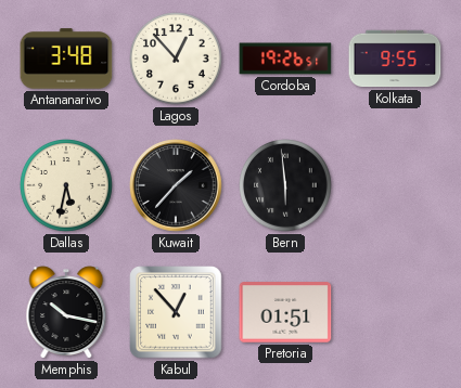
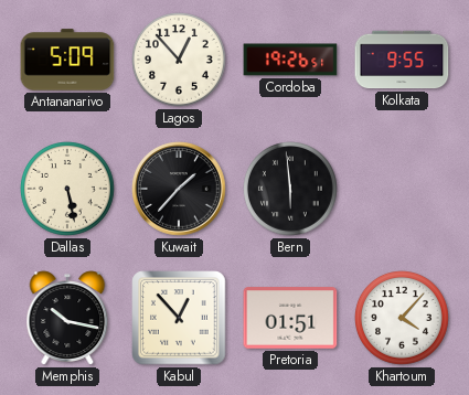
Antananarivo: 3:48 -> 5:09
Dallas: 5:32 -> 5:28
Khartoum: none -> 4:07
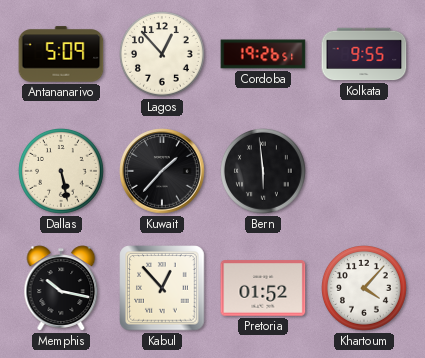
Pretoria: 01:51 -> 01:52
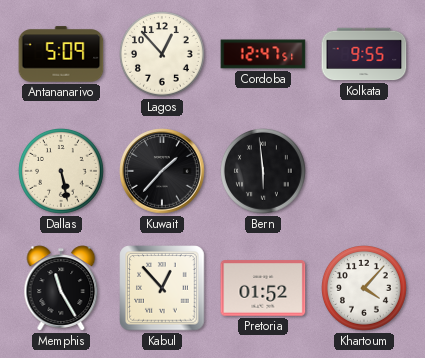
Cordoba: 19:26 -> 12:47
Memphis: 10:17 -> 11:25
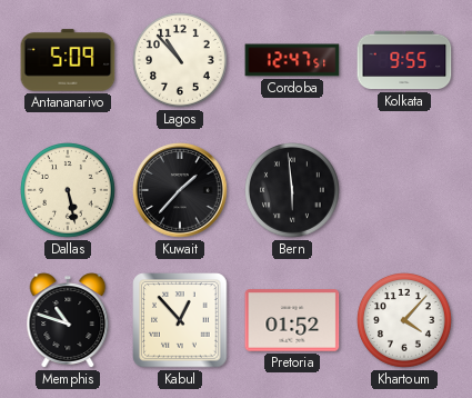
Lagos: 12:53 -> 10:53
Memphis: 11:25 -> 10:48
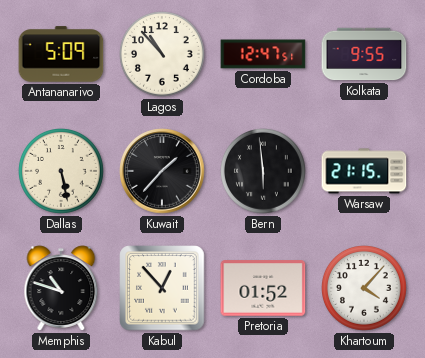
Warsaw: none -> 21:15
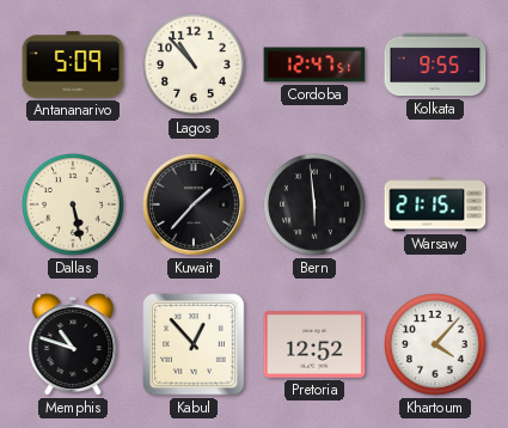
Pretoria: 01:52 -> 12:52
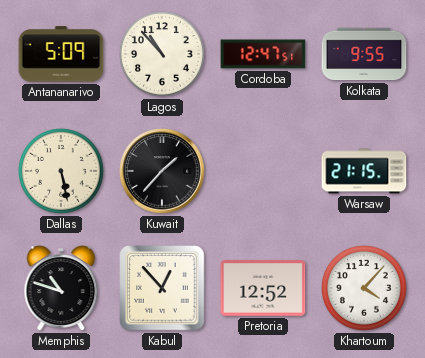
Bern: 5:59 -> none
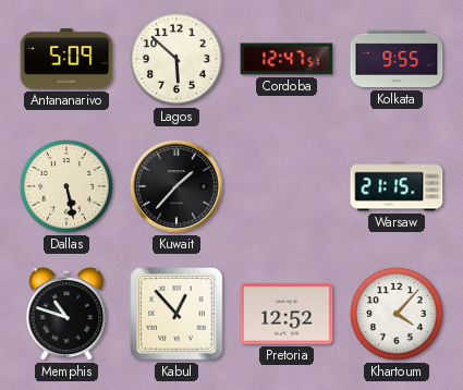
Lagos: 10:53 -> 5:52
